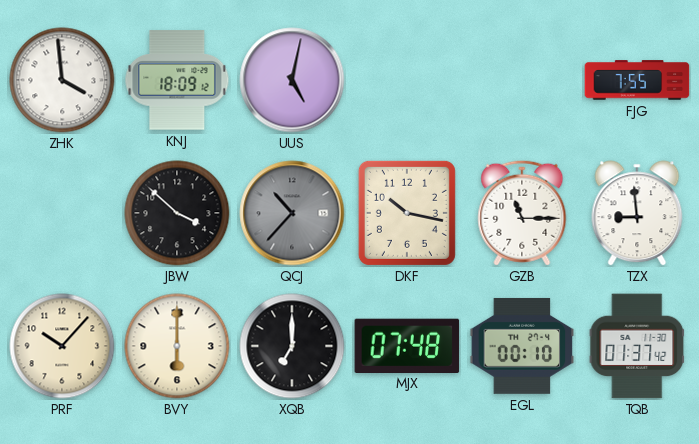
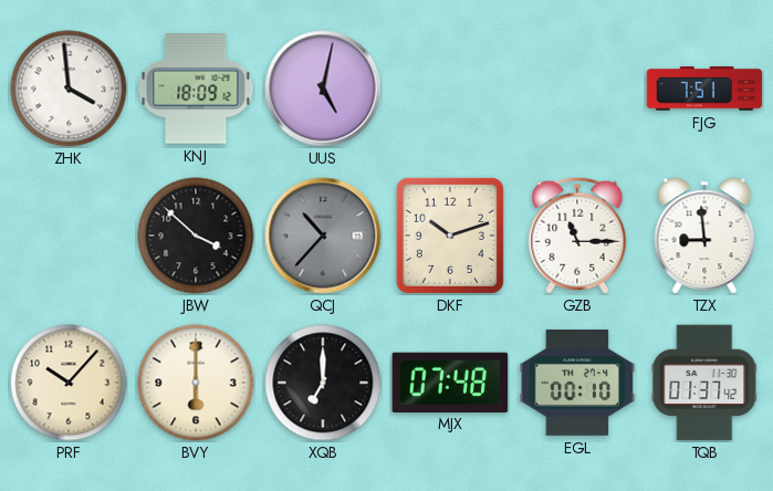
FJG: 7:55 -> 7:51
DKF: 10:17 -> 10:12
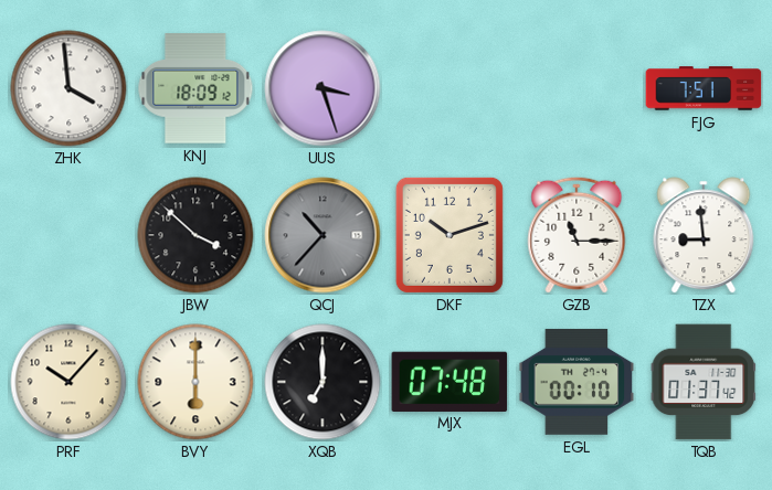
UUS: 5:02 -> 3:27
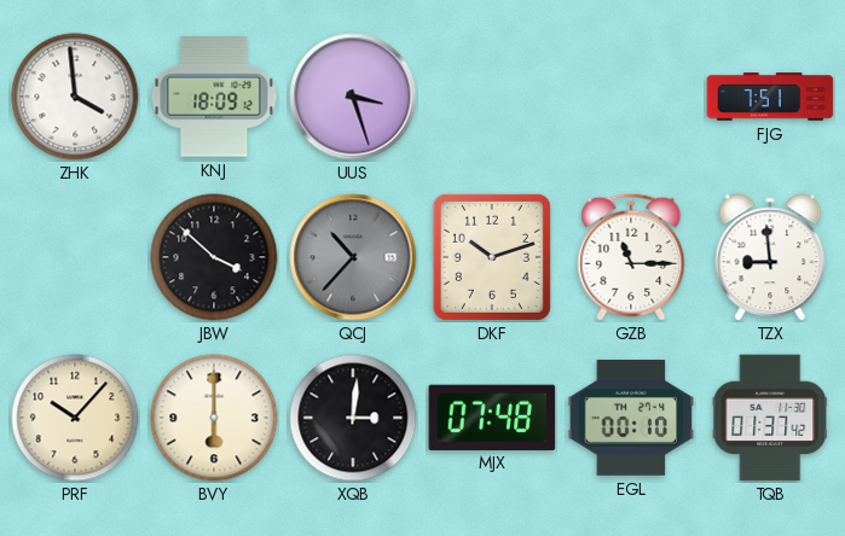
XQB: 7:00 -> 3:01
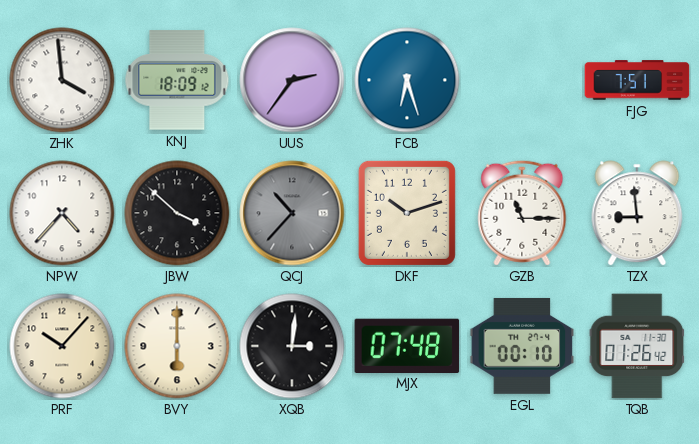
UUS: 3:27 -> 2:36
FCB: none -> 6:27
NPW: none -> 4:37
TQB: 01:37 -> 01:26
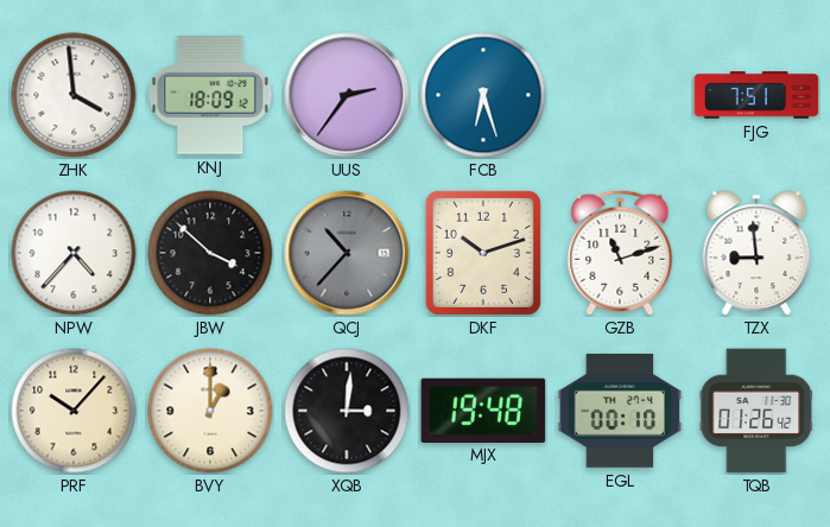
GZB: 11:15 -> 11:12
BVY: 6:00 -> 1:00
MJX: 07:48 -> 19:48
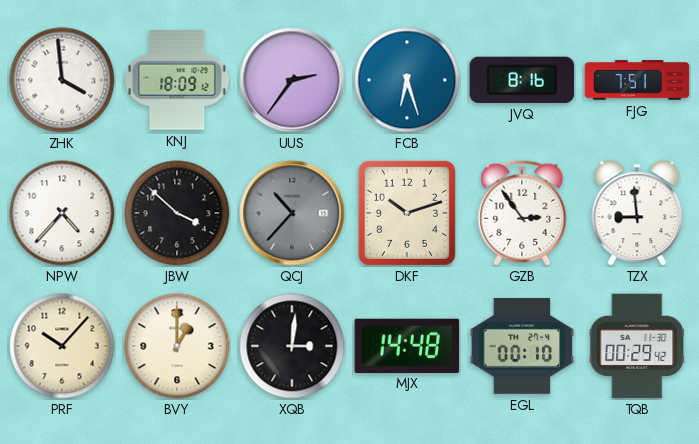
JVQ: none -> 8:16
GZB: 11:12 -> 2:54
MJX: 19:48 -> 14:48
TQB: 01:26 -> 00:29
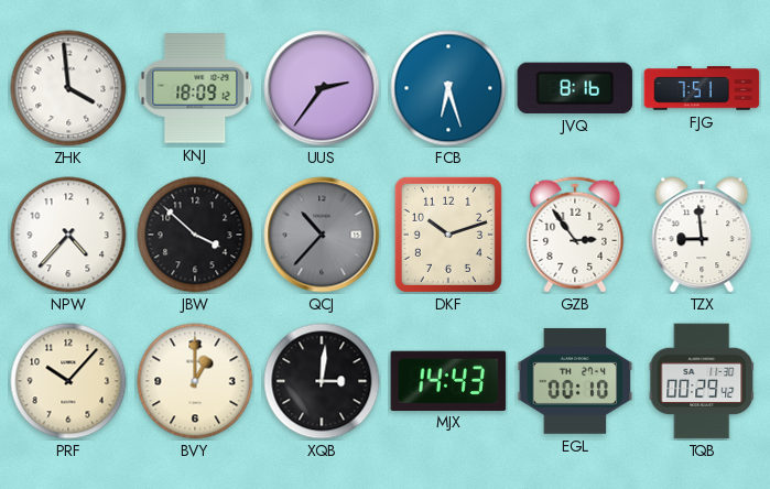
MJX: 14:48 -> 14:43
